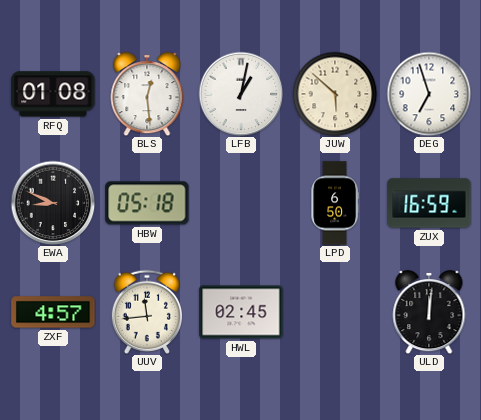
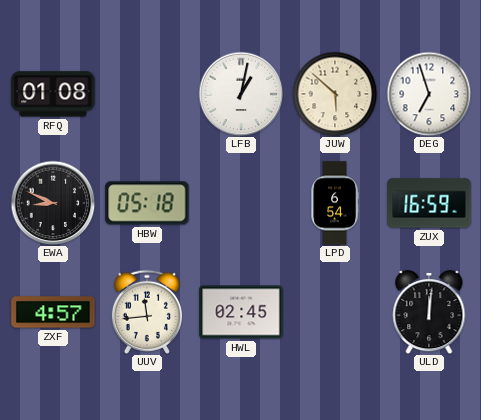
BLS: 12:29 -> none
LPD: 6:50 -> 6:54
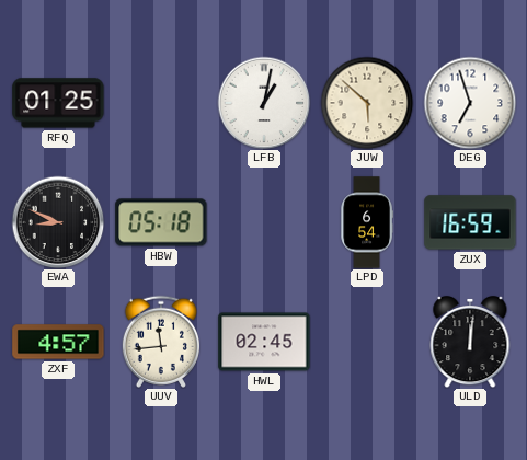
RFQ: 01:08 -> 01:25
